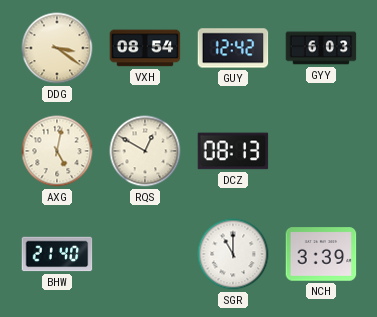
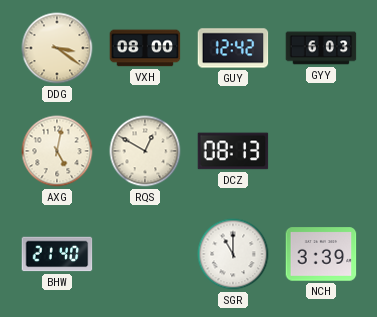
VXH: 08:54 -> 08:00
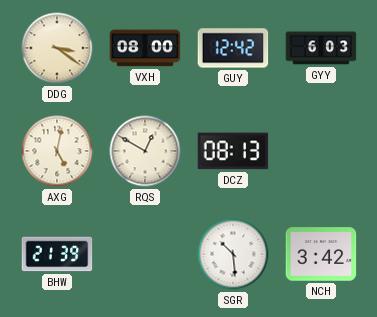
BHW: 21:40 -> 21:39
SGR: 11:00 -> 10:29
NCH: 3:39 -> 3:42
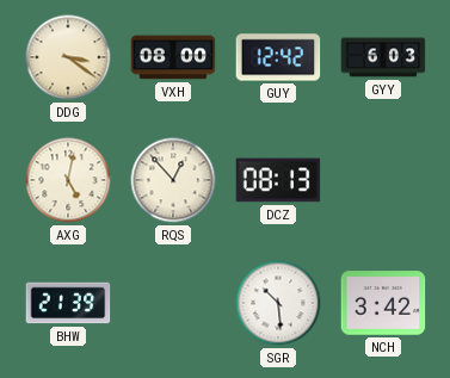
RQS: 12:50 -> 12:53
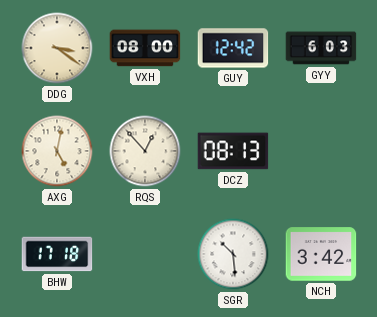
BHW: 21:39 -> 17:18
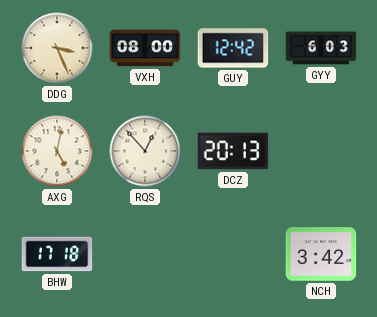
DDG: 3:21 -> 3:26
DCZ: 08:13 -> 20:13
SGR: 10:29 -> none
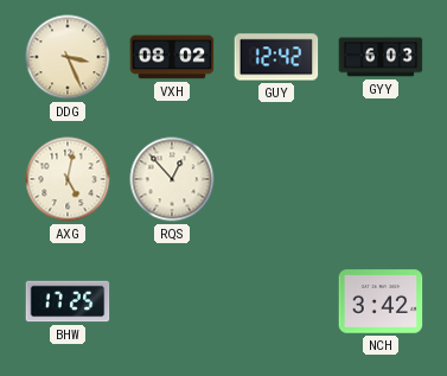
VXH: 08:00 -> 08:02
DCZ: 20:13 -> none
BHW: 17:18 -> 17:25
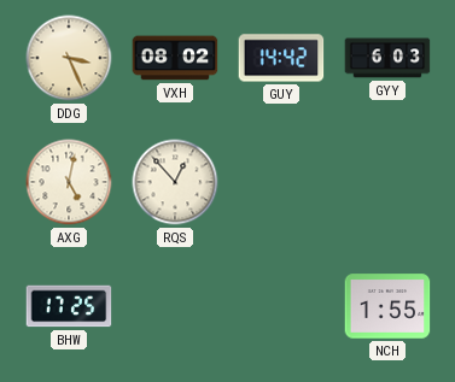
GUY: 12:42 -> 14:42
NCH: 3:42 -> 1:55
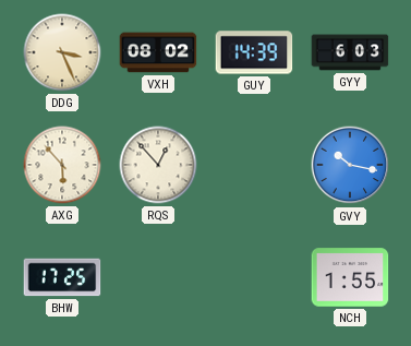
GUY: 14:42 -> 14:39
AXG: 5:02 -> 5:53
GVY: none -> 10:17
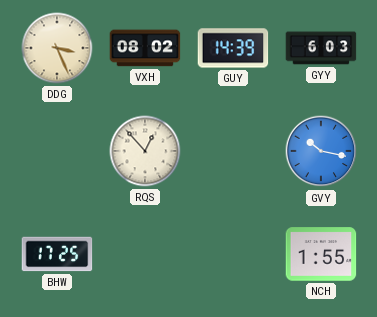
AXG: 5:53 -> none
